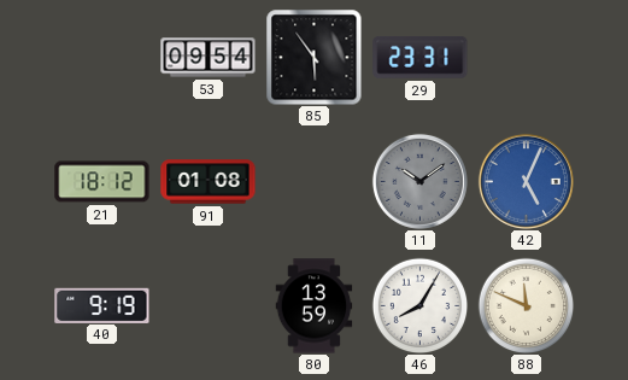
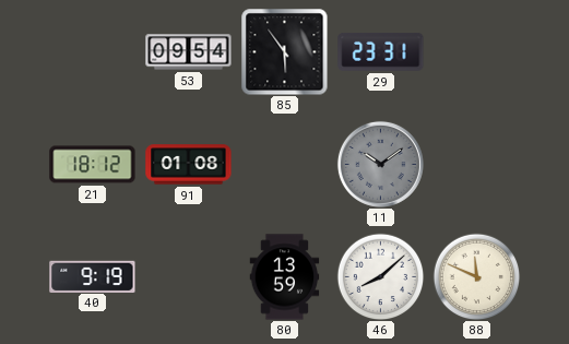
42: 5:04 -> none
46: 8:05 -> 8:08
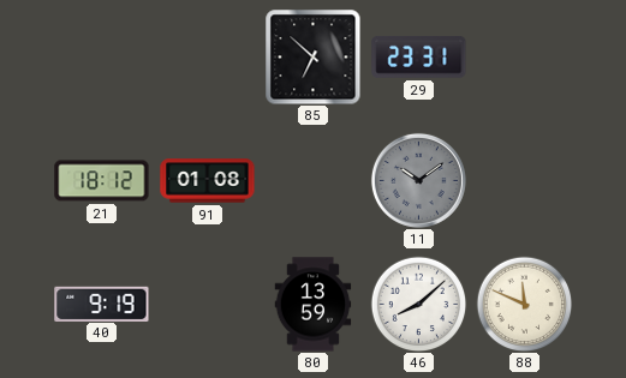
53: 09:54 -> none
85: 5:54 -> 6:52
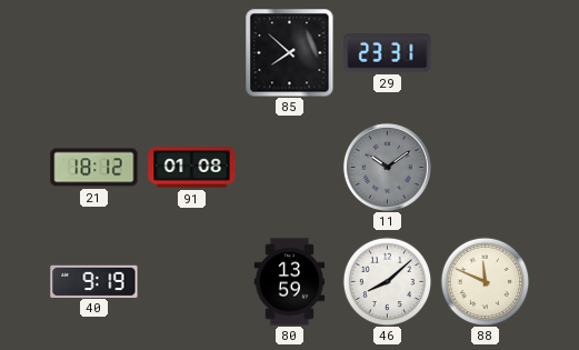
85: 6:52 -> 7:52
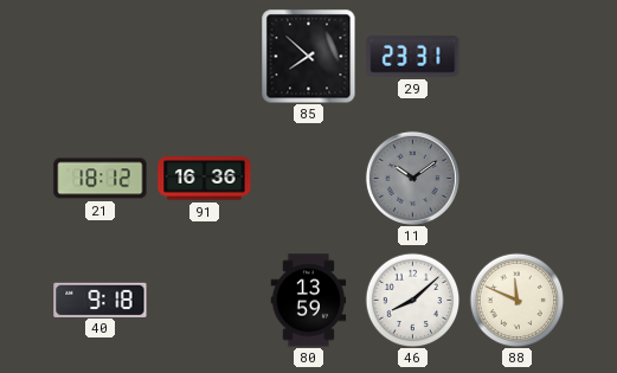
91: 01:08 -> 16:36
40: 9:19 -> 9:18
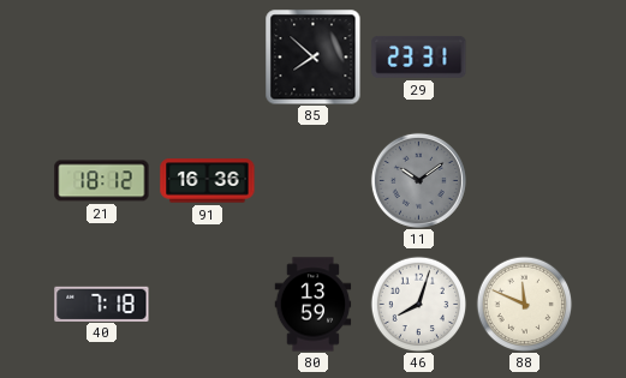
40: 9:18 -> 7:18
46: 8:08 -> 8:03
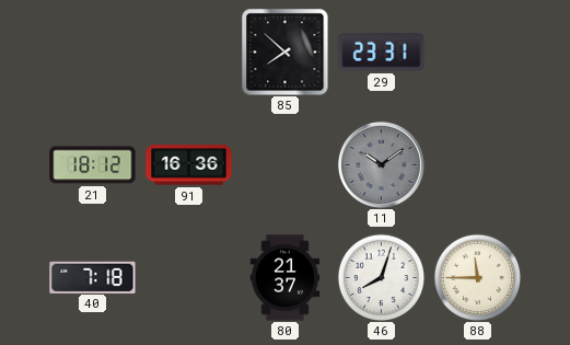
80: 13:59 -> 21:37
88: 11:49 -> 11:45
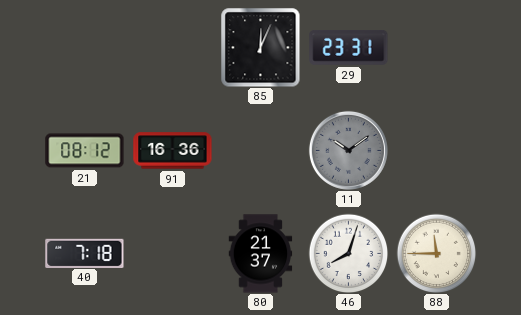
85: 7:52 -> 12:04
21: 18:12 -> 08:12
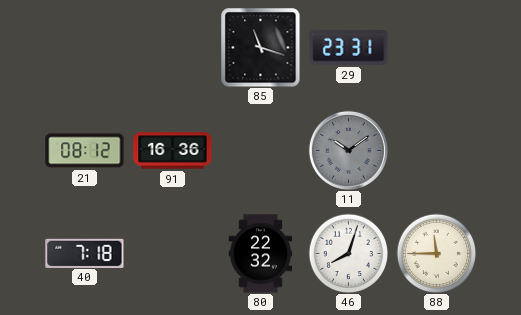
85: 12:04 -> 11:18
80: 21:37 -> 22:32
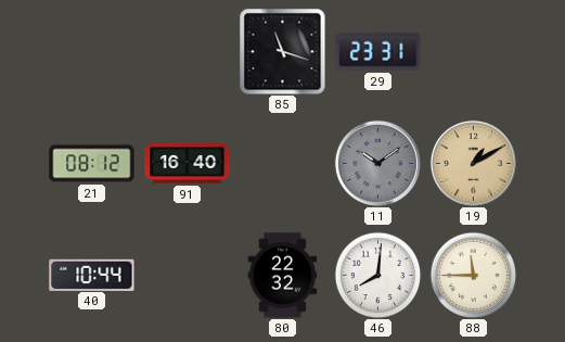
91: 16:36 -> 16:40
19: none -> 1:10
40: 7:18 -> 10:44
46: 8:03 -> 8:01
